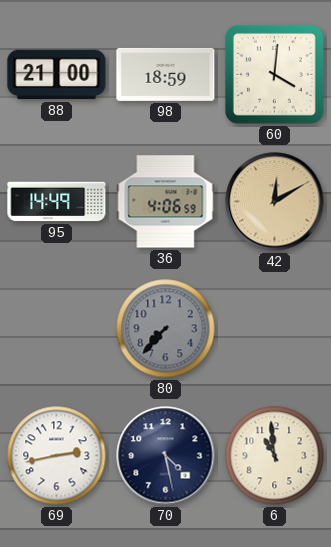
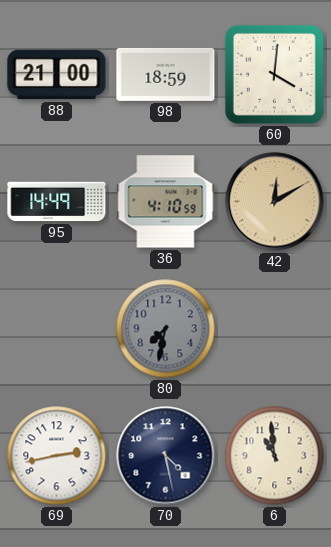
36: 4:06 -> 4:10
80: 7:37 -> 7:32
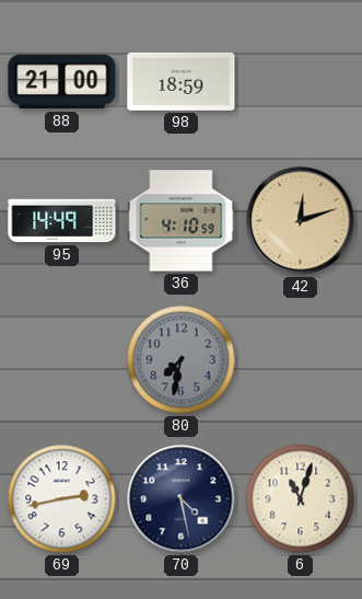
60: 4:01 -> none
42: 12:10 -> 12:12
6: 10:59 -> 11:03
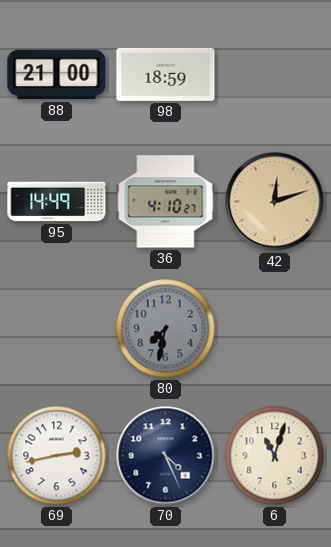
36: 4:10:59 -> 4:10:27
70: 4:28 -> 4:26
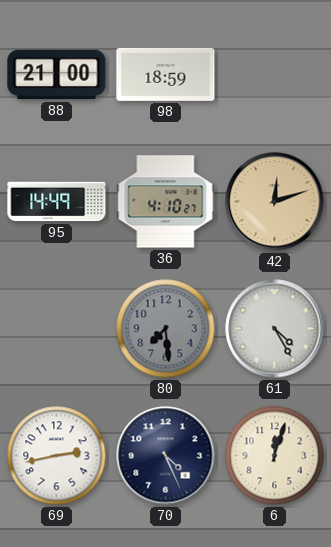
80: 7:32 -> 7:29
61: none -> 4:25
6: 11:03 -> 12:03
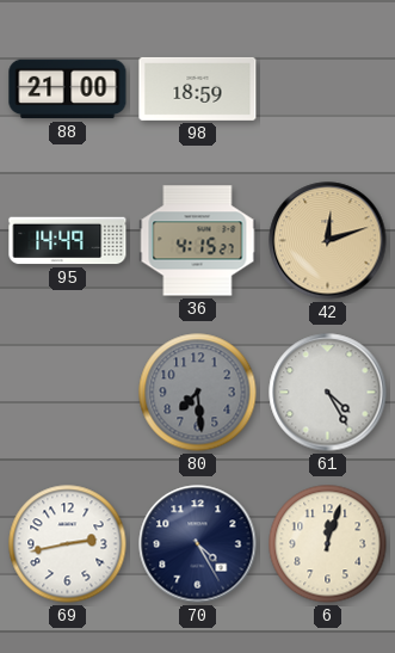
36: 4:10 -> 4:15
70: 4:26 -> 4:25
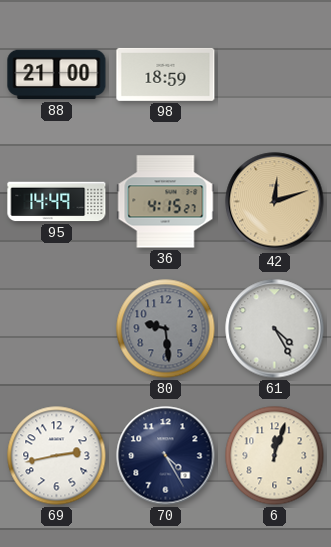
80: 7:29 -> 9:29
